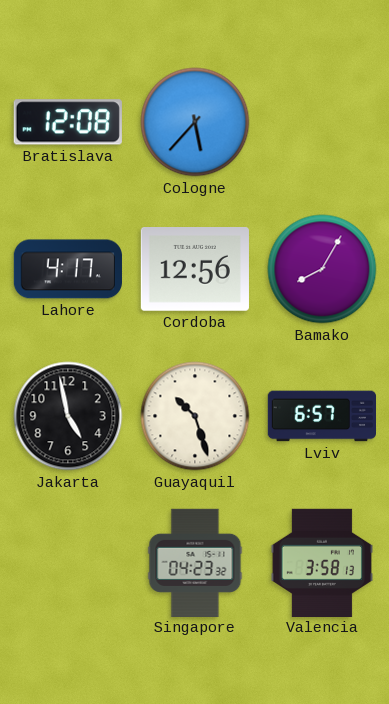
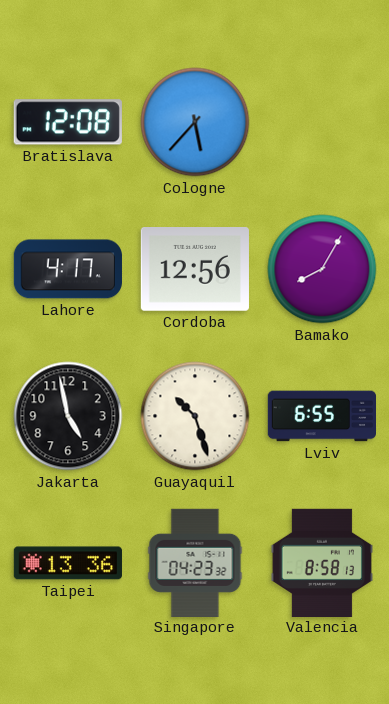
Lviv: 6:57 -> 6:55
Taipei: none -> 13:36
Valencia: 3:58 -> 8:58
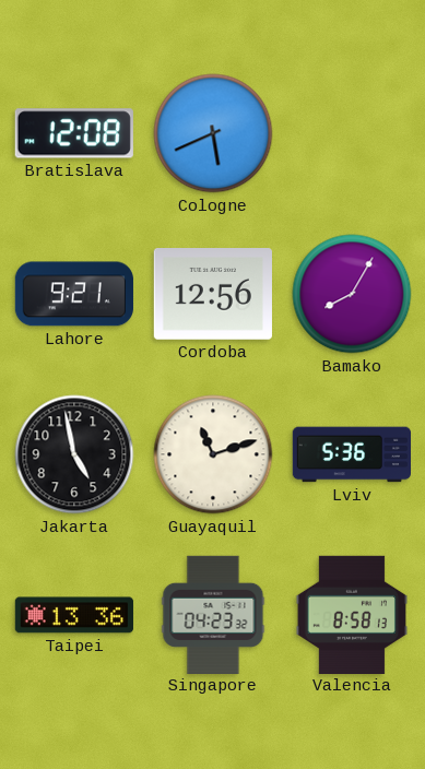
Cologne: 5:37 -> 5:41
Lahore: 4:17 -> 9:21
Guayaquil: 10:27 -> 11:12
Lviv: 6:55 -> 5:36
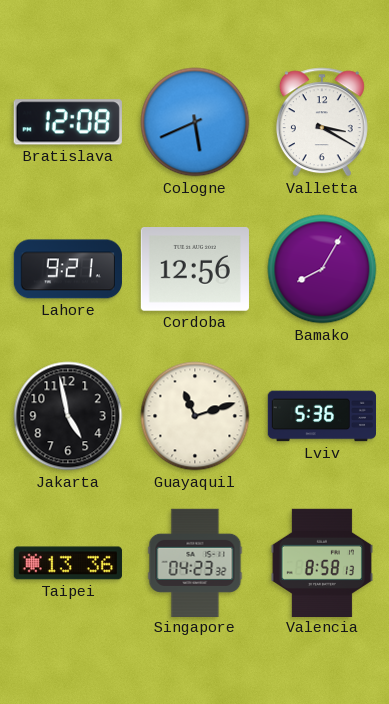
Valletta: none -> 3:20
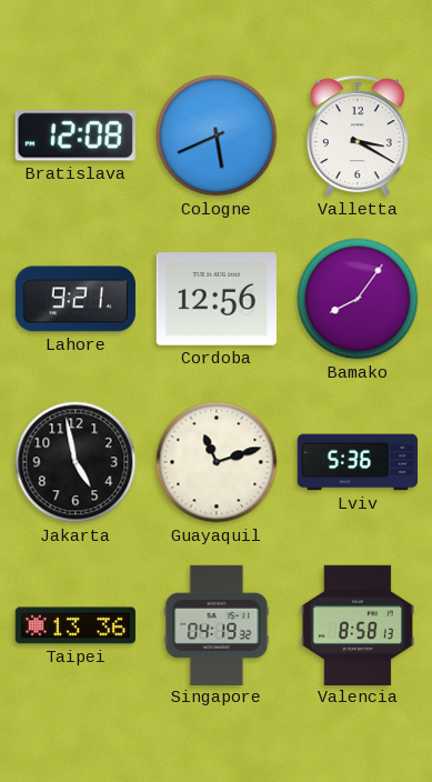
Bamako: 8:05 -> 8:06
Singapore: 04:23 -> 04:19
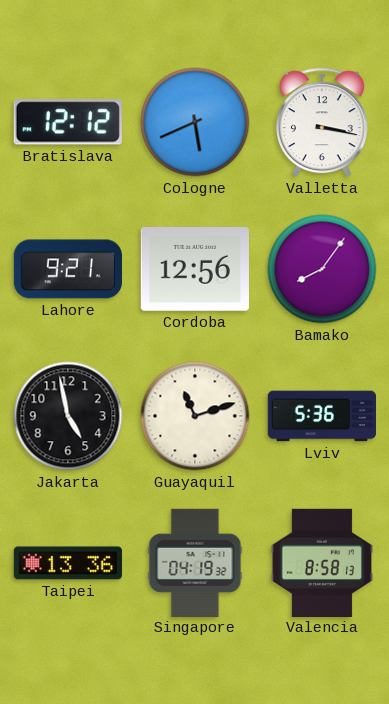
Bratislava: 12:08 -> 12:12
Valletta: 3:20 -> 3:17
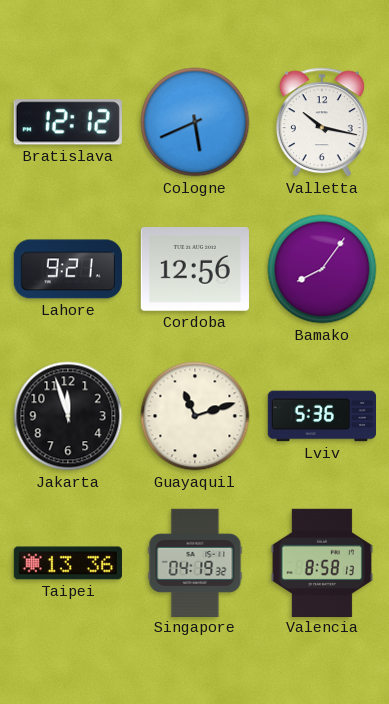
Valletta: 3:17 -> 10:17
Jakarta: 4:58 -> 11:57
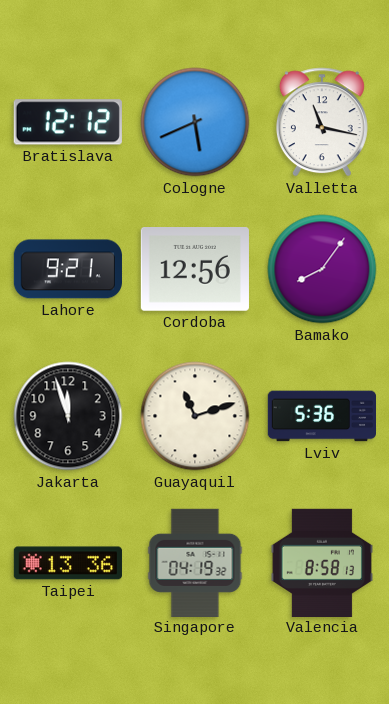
Valletta: 10:17 -> 11:17
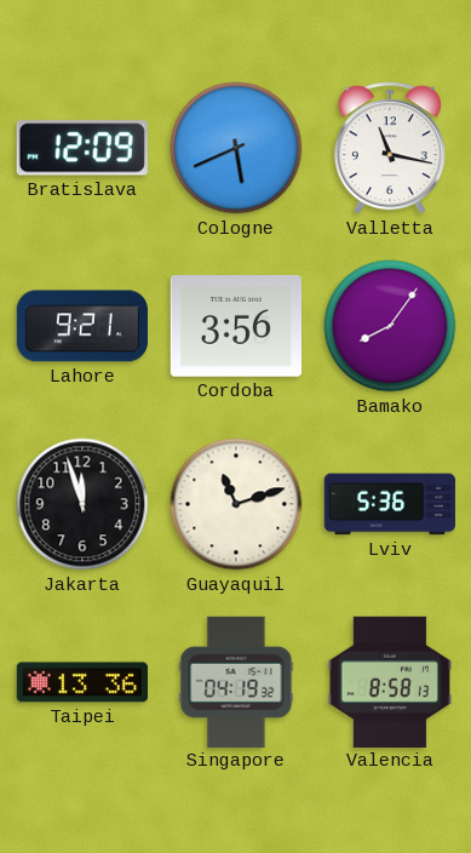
Bratislava: 12:12 -> 12:09
Cordoba: 12:56 -> 3:56
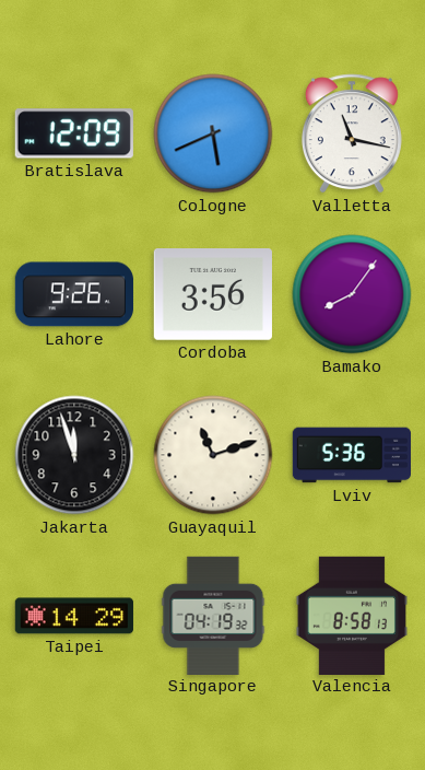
Lahore: 9:21 -> 9:26
Taipei: 13:36 -> 14:29
